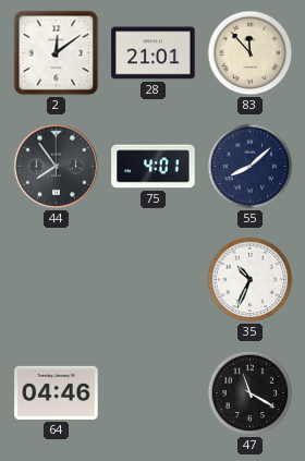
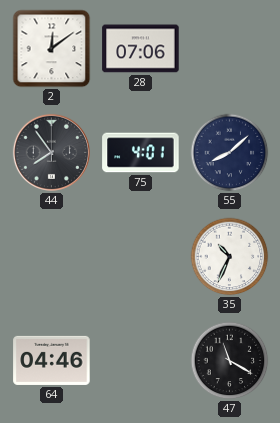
28: 21:01 -> 07:06
83: 11:53 -> none
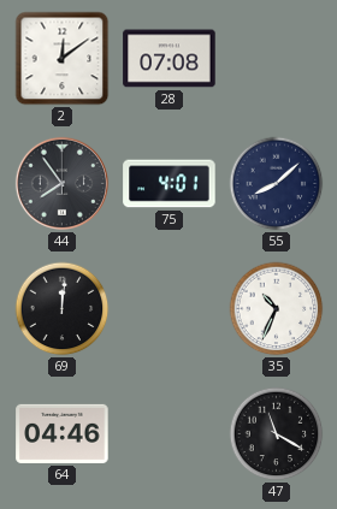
28: 07:06 -> 07:08
69: none -> 12:01
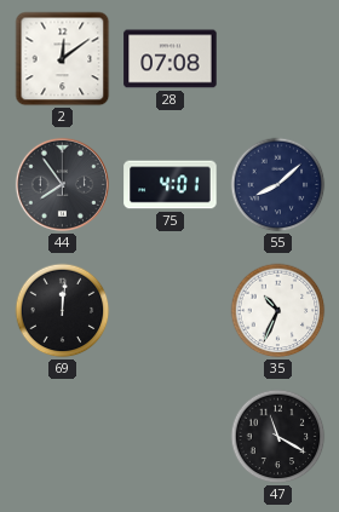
64: 04:46 -> none
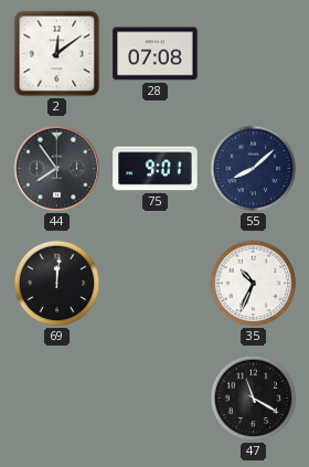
75: 4:01 -> 9:01
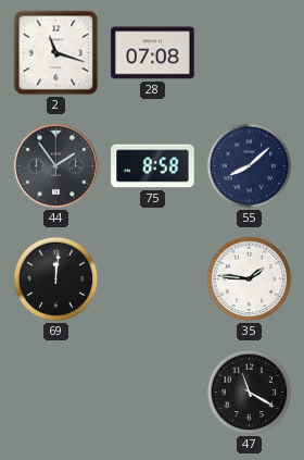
2: 12:09 -> 11:18
44: 7:54 -> 1:54
75: 9:01 -> 8:58
35: 10:34 -> 1:46
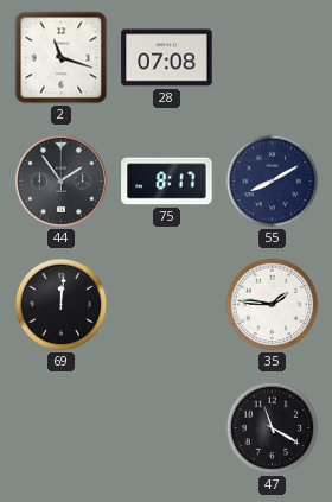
75: 8:58 -> 8:17
55: 8:08 -> 8:10
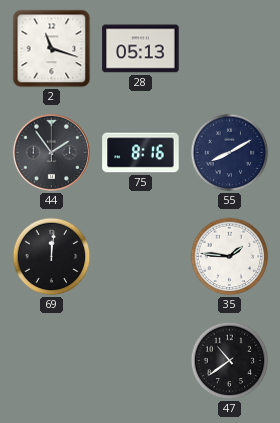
28: 07:08 -> 05:13
75: 8:17 -> 8:16
47: 11:20 -> 10:39
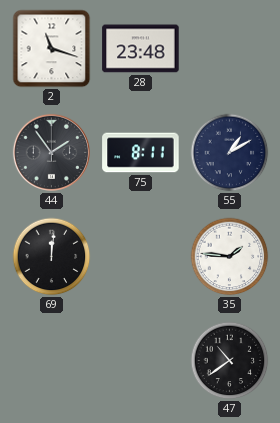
28: 05:13 -> 23:48
75: 8:16 -> 8:11
55: 8:10 -> 1:10
